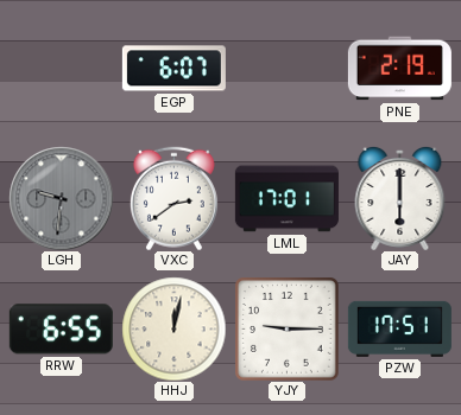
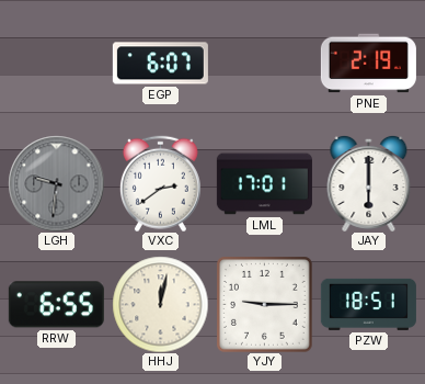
PZW: 17:51 -> 18:51
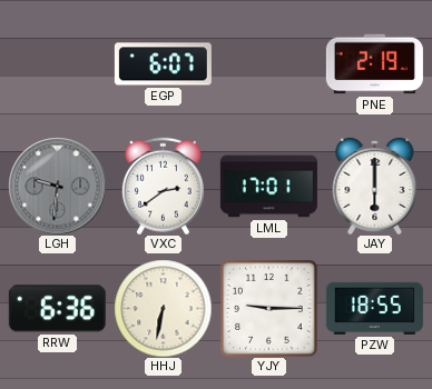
RRW: 6:55 -> 6:36
HHJ: 12:02 -> 6:32
PZW: 18:51 -> 18:55
